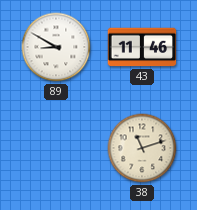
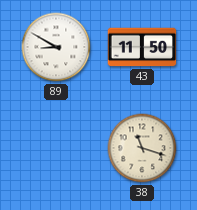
43: 11:46 -> 11:50
38: 11:12 -> 11:18
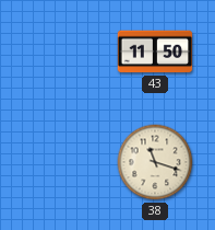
89: 8:50 -> none
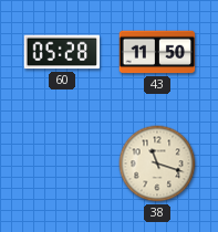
60: none -> 05:28
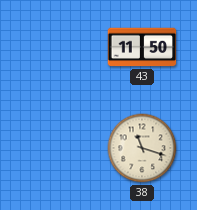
60: 05:28 -> none
